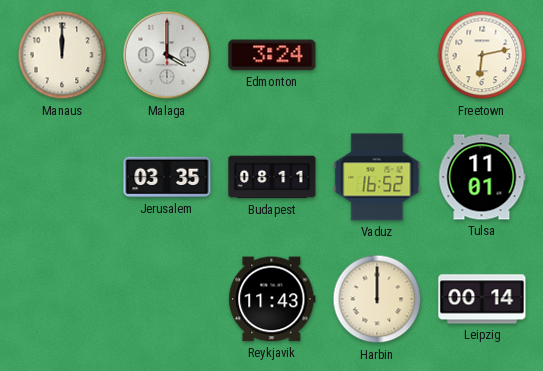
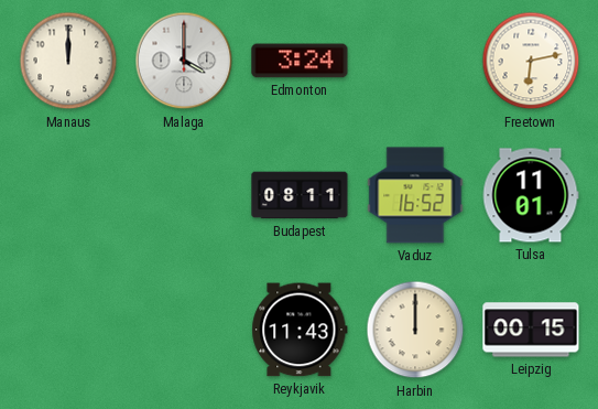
Jerusalem: 03:35 -> none
Leipzig: 00:14 -> 00:15
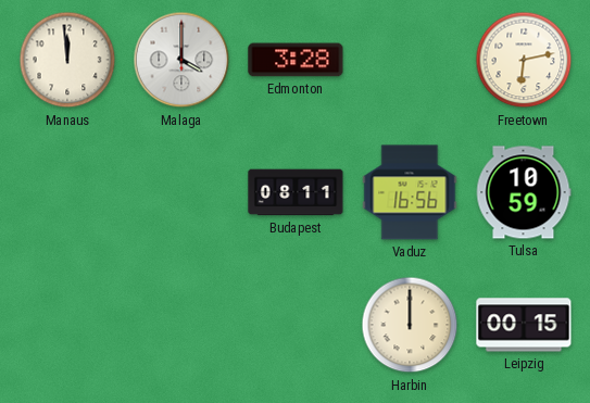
Manaus: 12:00 -> 11:59
Edmonton: 3:24 -> 3:28
Vaduz: 16:52 -> 16:56
Tulsa: 11:01 -> 10:59
Reykjavik: 11:43 -> none
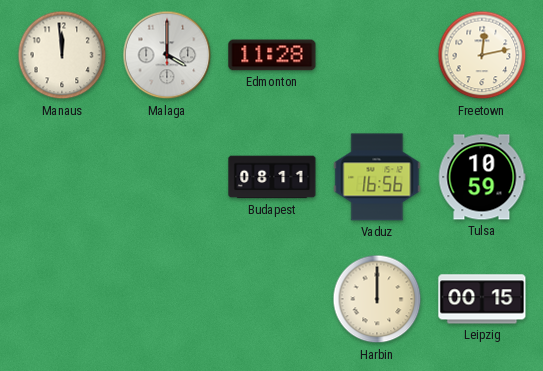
Edmonton: 3:28 -> 11:28
Freetown: 6:13 -> 12:13
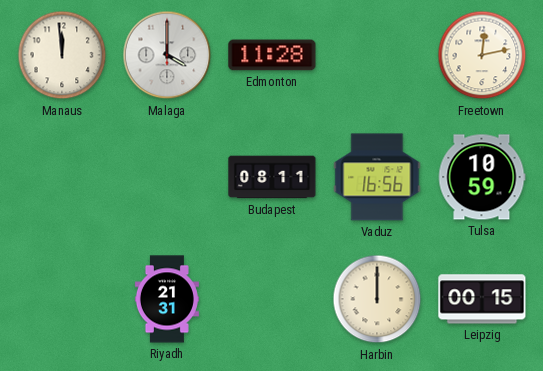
Riyadh: none -> 21:31
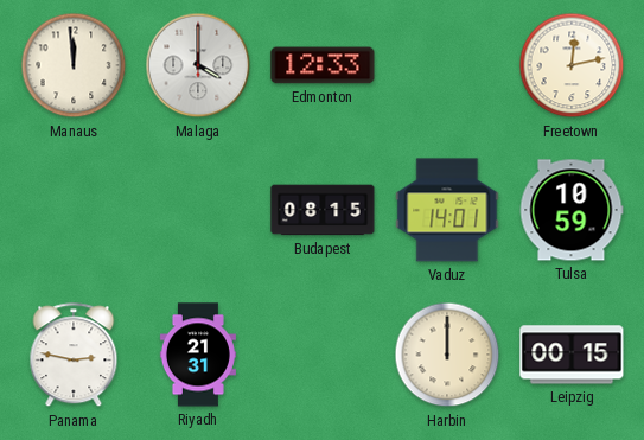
Edmonton: 11:28 -> 12:33
Budapest: 08:11 -> 08:15
Vaduz: 16:56 -> 14:01
Panama: none -> 2:47
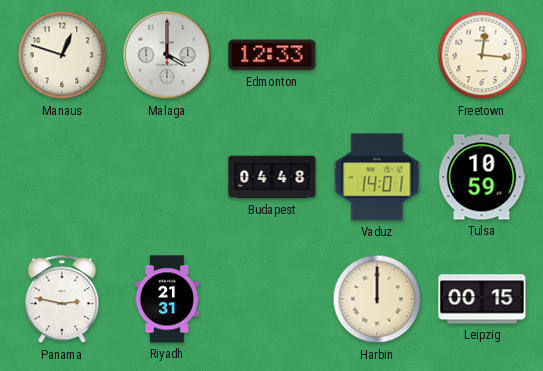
Manaus: 11:59 -> 12:48
Freetown: 12:13 -> 12:16
Budapest: 08:15 -> 04:48
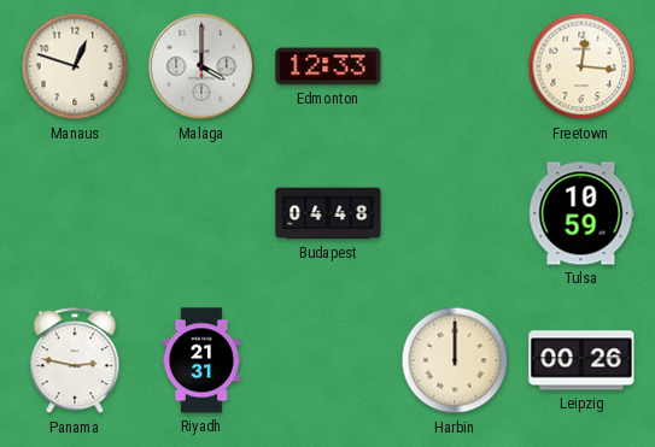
Vaduz: 14:01 -> none
Leipzig: 00:15 -> 00:26
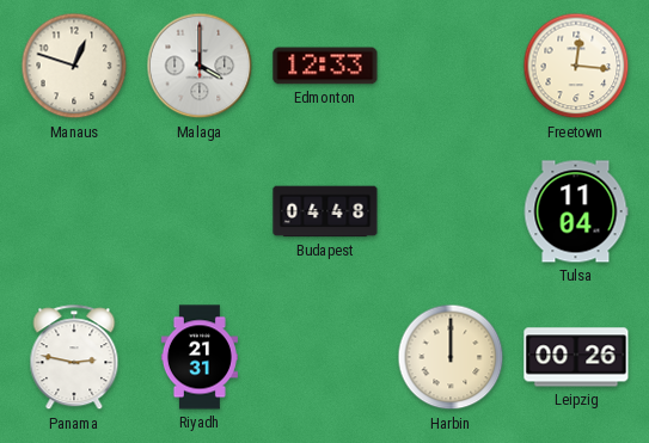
Tulsa: 10:59 -> 11:04
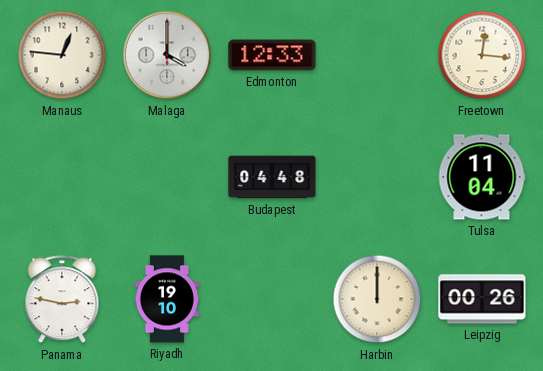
Manaus: 12:48 -> 12:46
Riyadh: 21:31 -> 19:10
